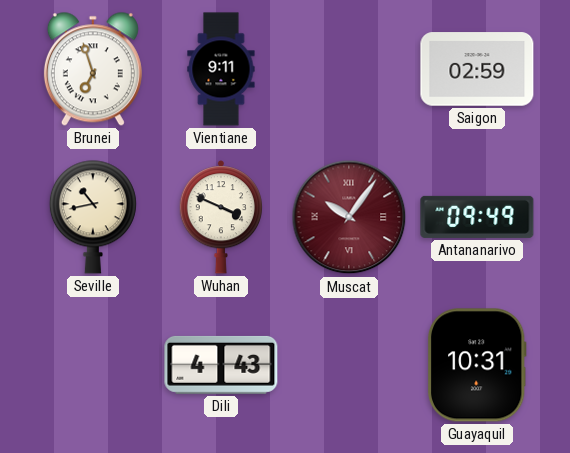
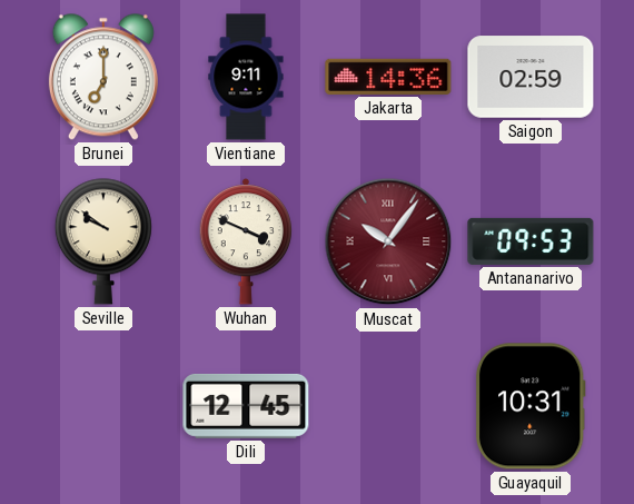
Brunei: 6:57 -> 7:00
Jakarta: none -> 14:36
Seville: 10:43 -> 9:51
Antananarivo: 09:49 -> 09:53
Dili: 4:43 -> 12:45
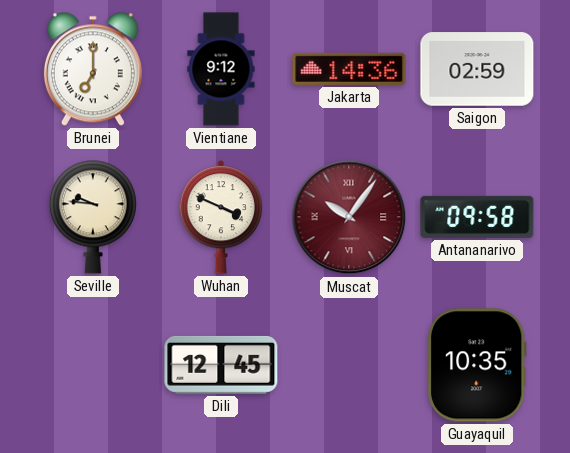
Vientiane: 9:11 -> 9:12
Seville: 9:51 -> 9:46
Antananarivo: 09:53 -> 09:58
Guayaquil: 10:31 -> 10:35
